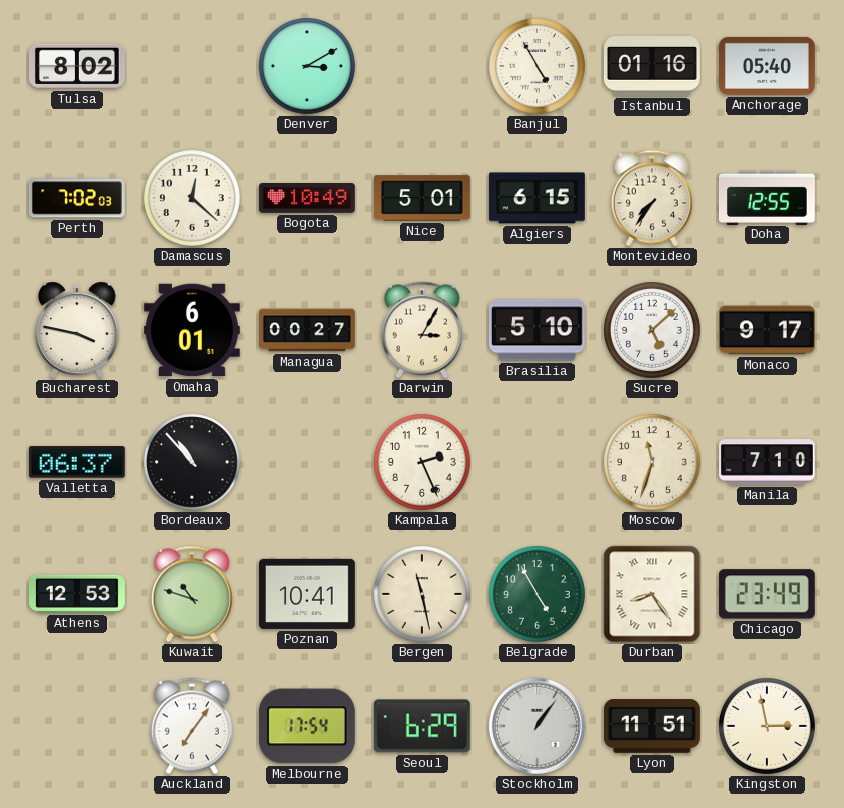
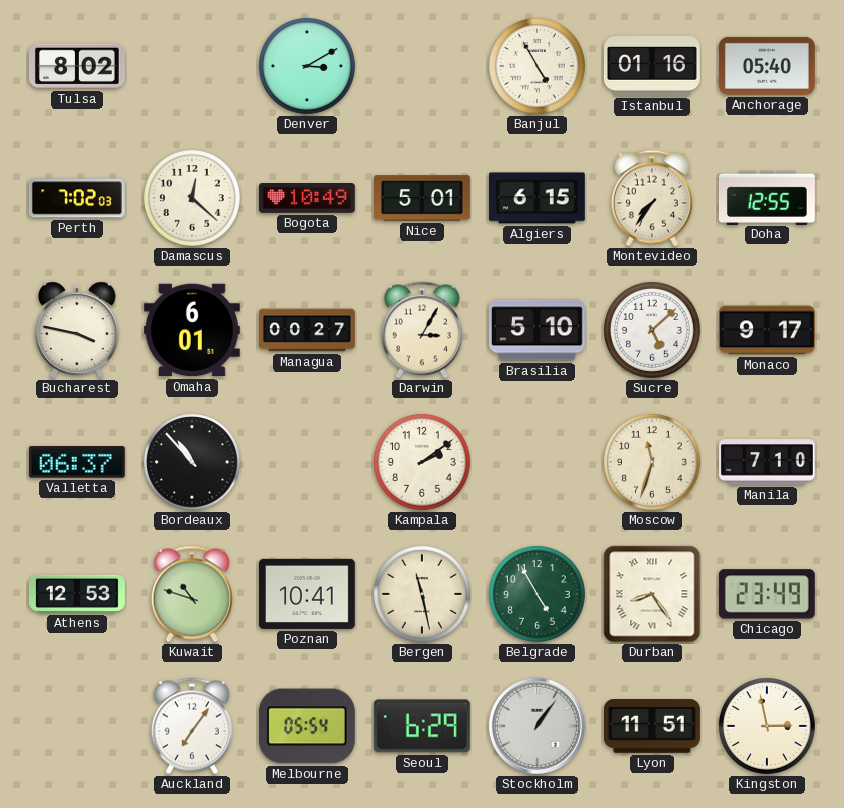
Kampala: 2:26 -> 2:09
Melbourne: 17:54 -> 05:54
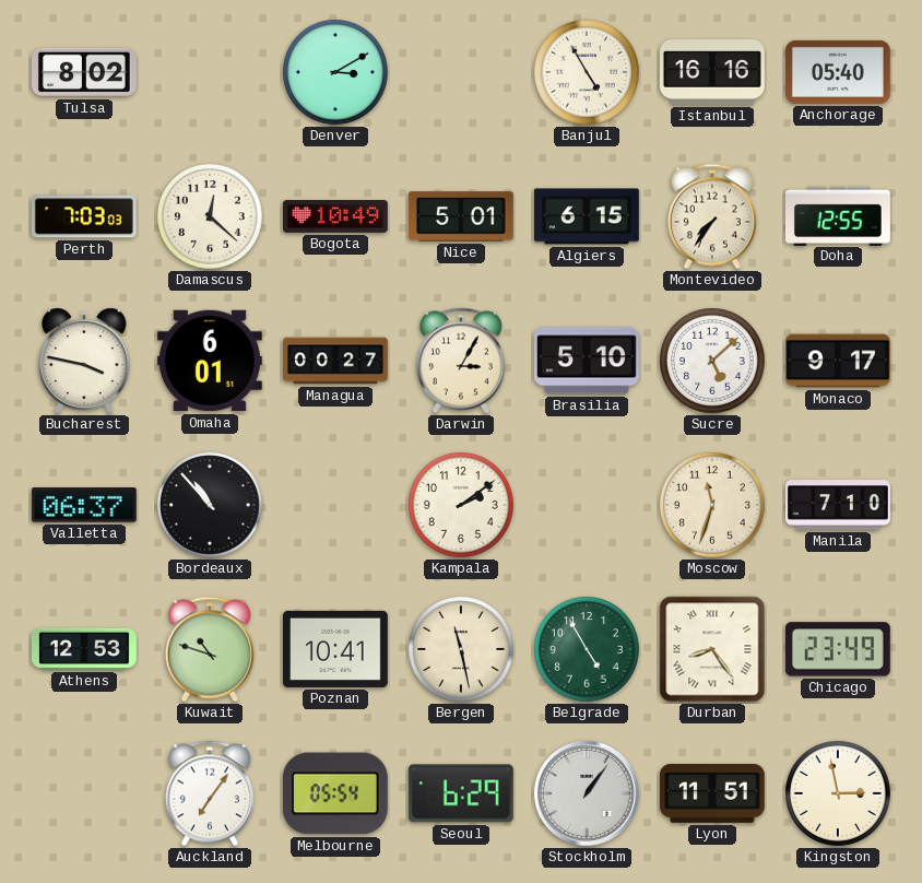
Istanbul: 01:16 -> 16:16
Perth: 7:02 -> 7:03
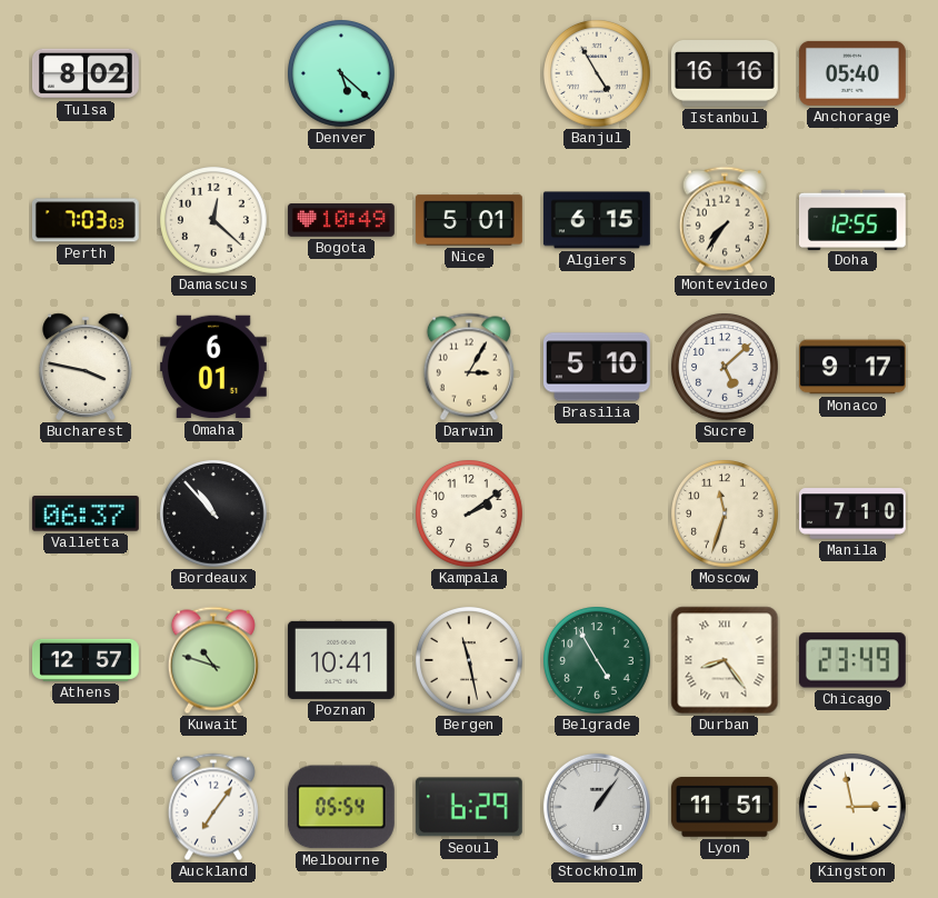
Denver: 3:10 -> 5:22
Managua: 00:27 -> none
Athens: 12:53 -> 12:57
